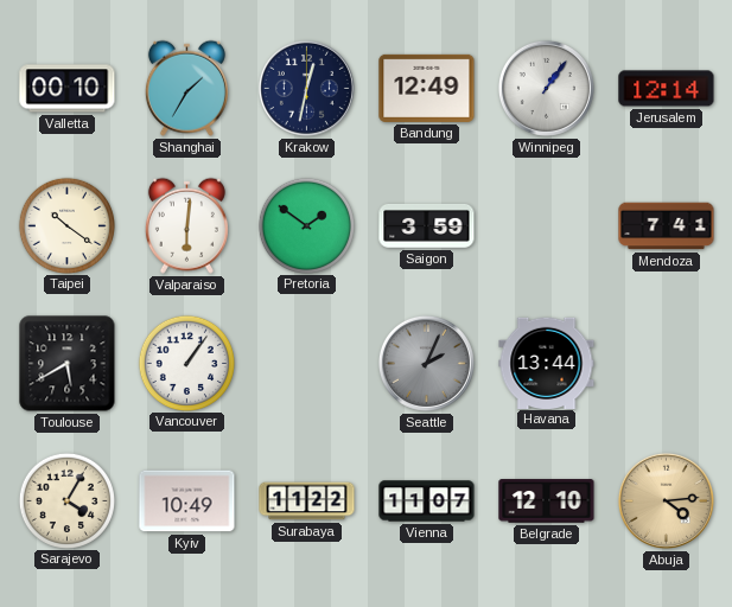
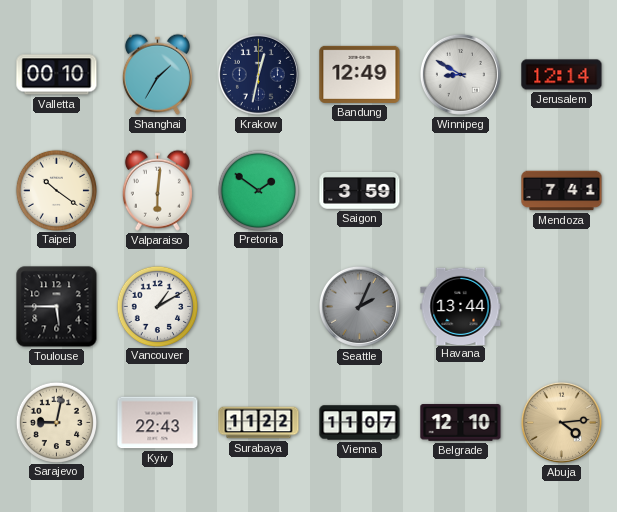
Winnipeg: 1:06 -> 8:50
Toulouse: 5:40 -> 5:45
Vancouver: 1:06 -> 1:10
Sarajevo: 4:05 -> 9:02
Kyiv: 10:49 -> 22:43
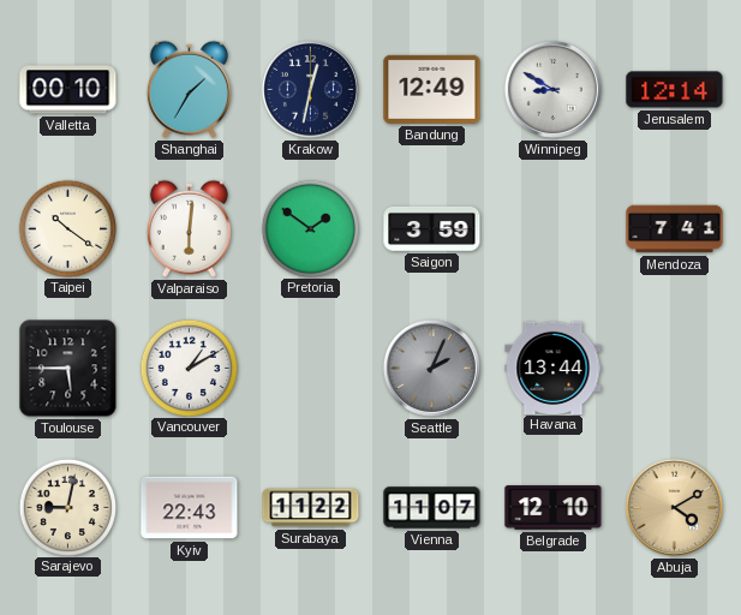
Abuja: 4:14 -> 4:10
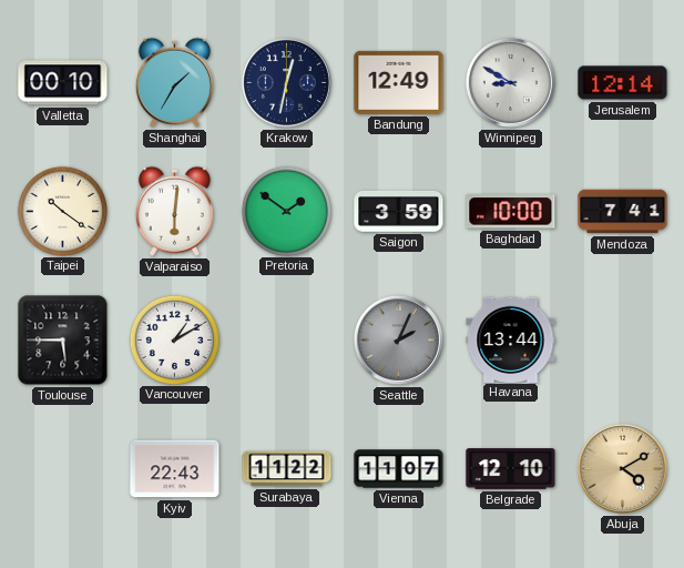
Baghdad: none -> 10:00
Sarajevo: 9:02 -> none
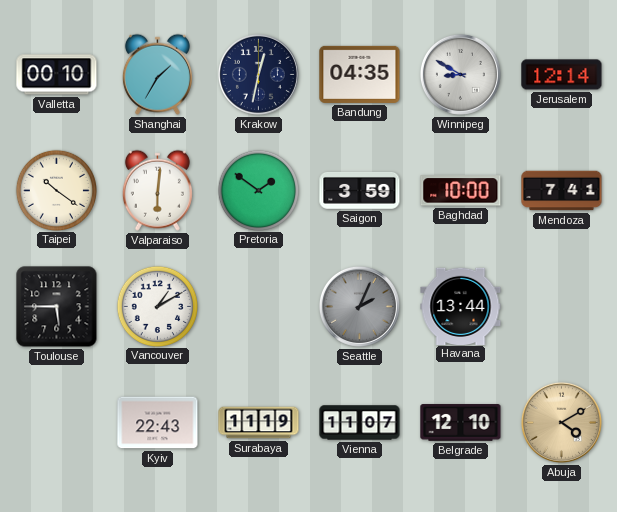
Bandung: 12:49 -> 04:35
Surabaya: 11:22 -> 11:19
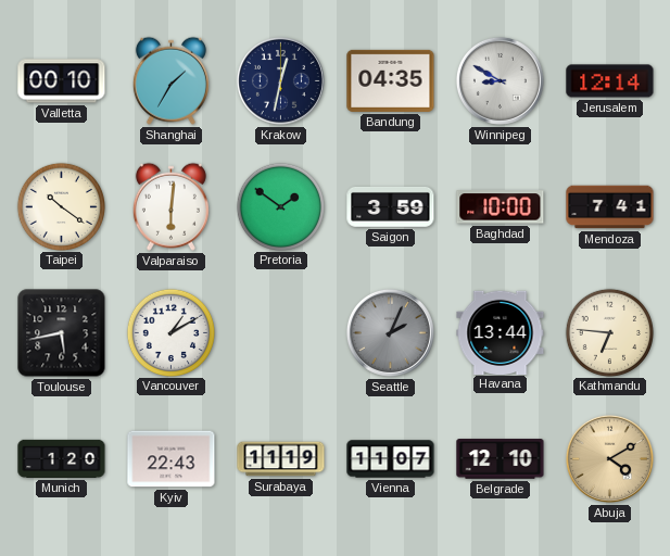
Toulouse: 5:45 -> 5:43
Kathmandu: none -> 6:46
Munich: none -> 1:20
